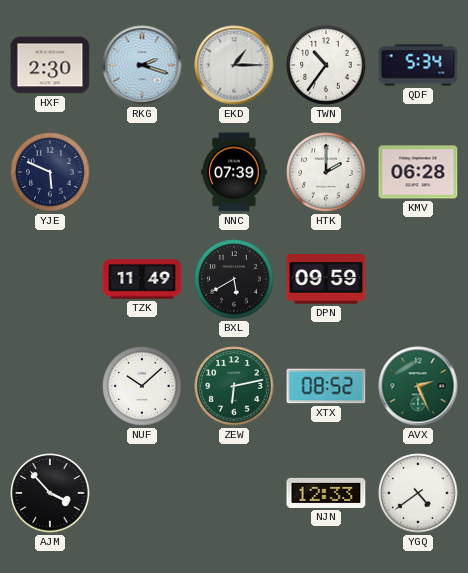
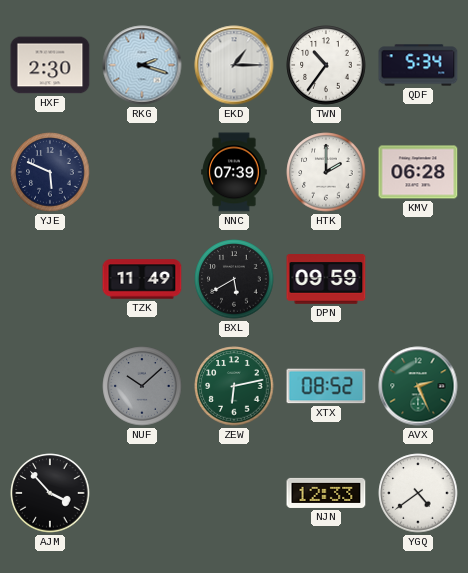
NUF dial: white -> grey
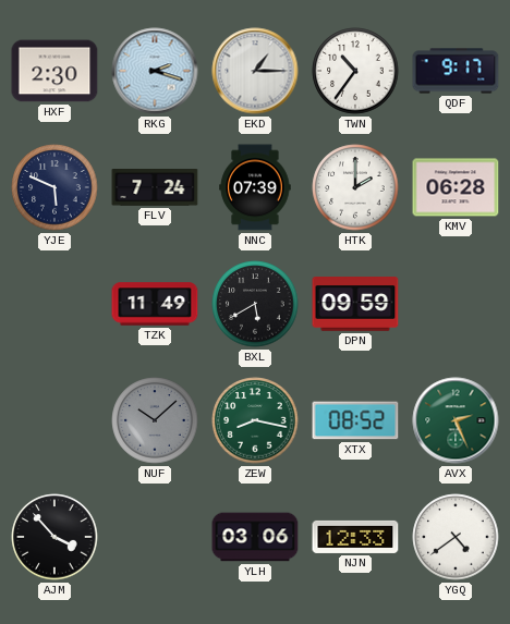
QDF: 5:34 -> 9:17
FLV: none -> 7:24
ZEW: 6:13 -> 8:17
YLH: none -> 03:06
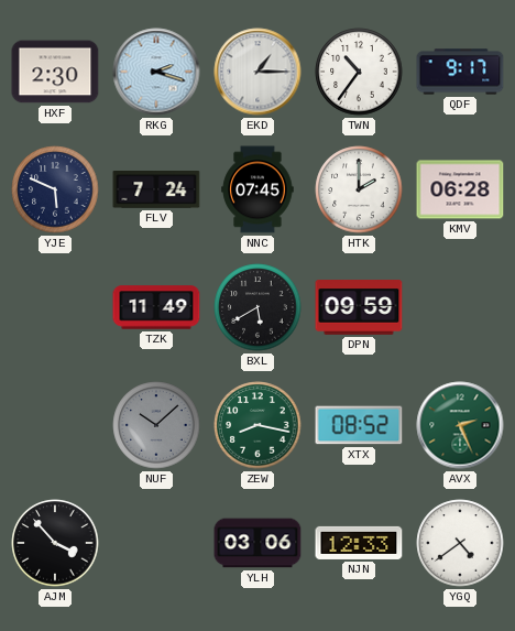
NNC: 07:39 -> 07:45
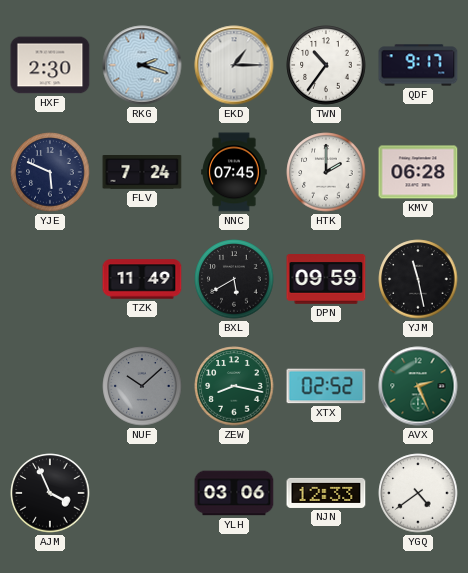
YJM: none -> 11:28
XTX: 08:52 -> 02:52
AJM: 3:53 -> 3:56
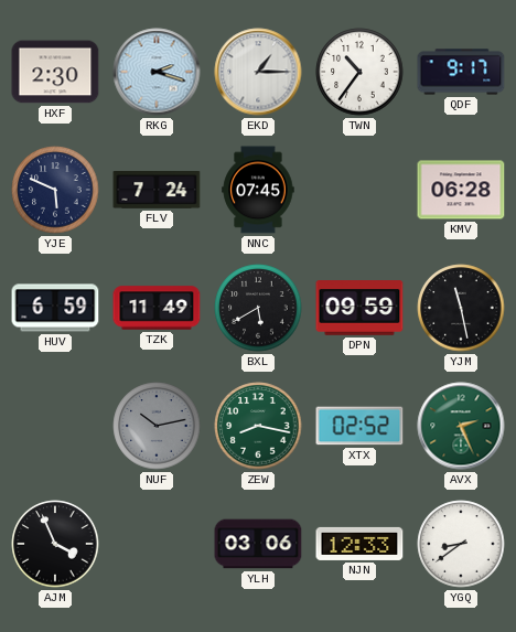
HTK: 2:00 -> none
HUV: none -> 6:59
NUF: 10:08 -> 10:13
YGQ: 4:39 -> 8:39
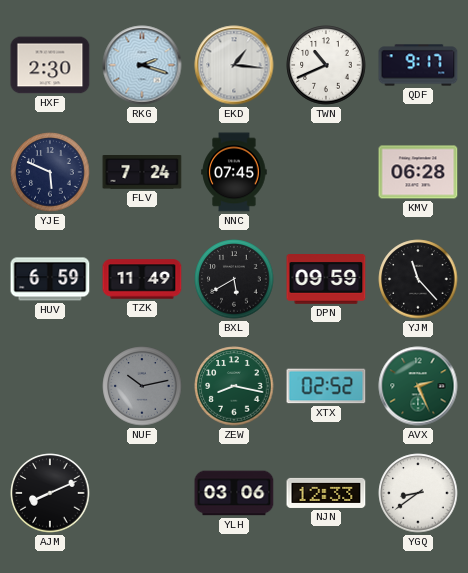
EKD: 1:15 -> 1:16
TWN: 10:36 -> 10:41
YJM: 11:28 -> 11:23
AJM: 3:56 -> 8:11
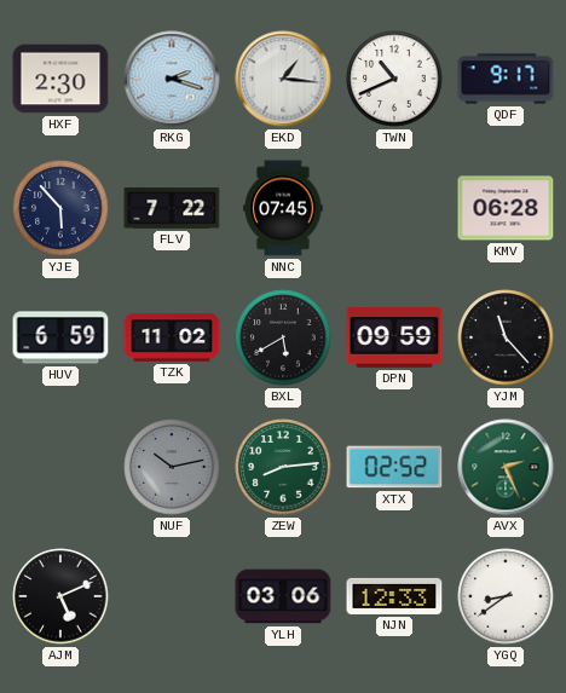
YJE: 5:49 -> 5:53
FLV: 7:24 -> 7:22
TZK: 11:49 -> 11:02
ZEW: 8:17 -> 8:14
AJM: 8:11 -> 5:11
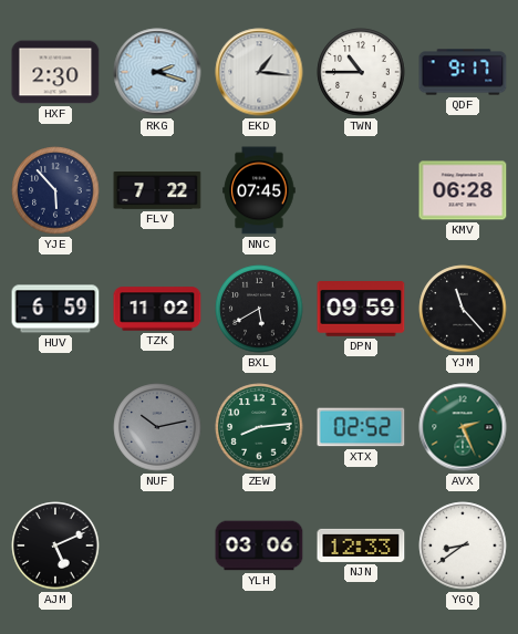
TWN: 10:41 -> 10:45
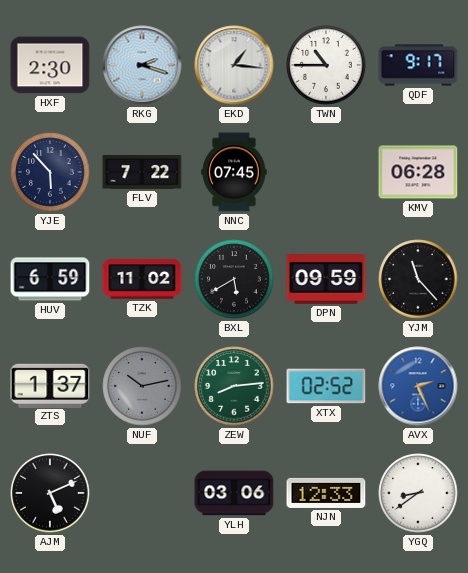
ZTS: none -> 1:37
AVX dial: green -> blue
